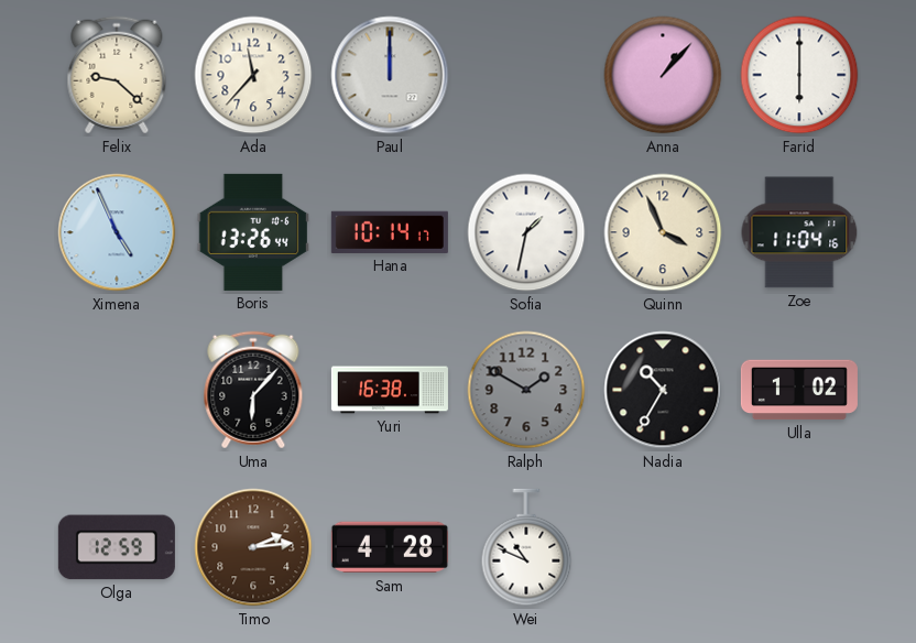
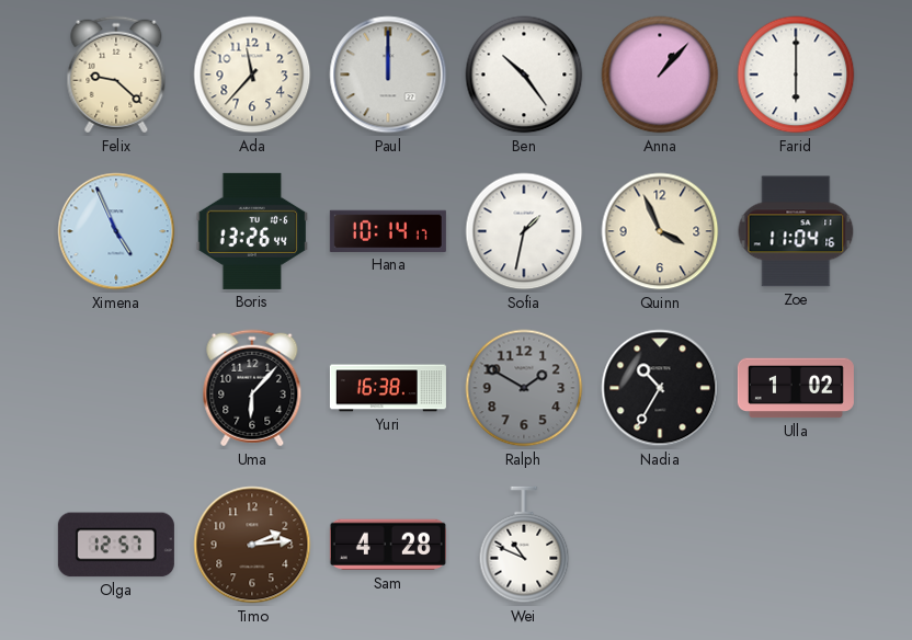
Ben: none -> 10:24
Olga: 12:59 -> 12:57
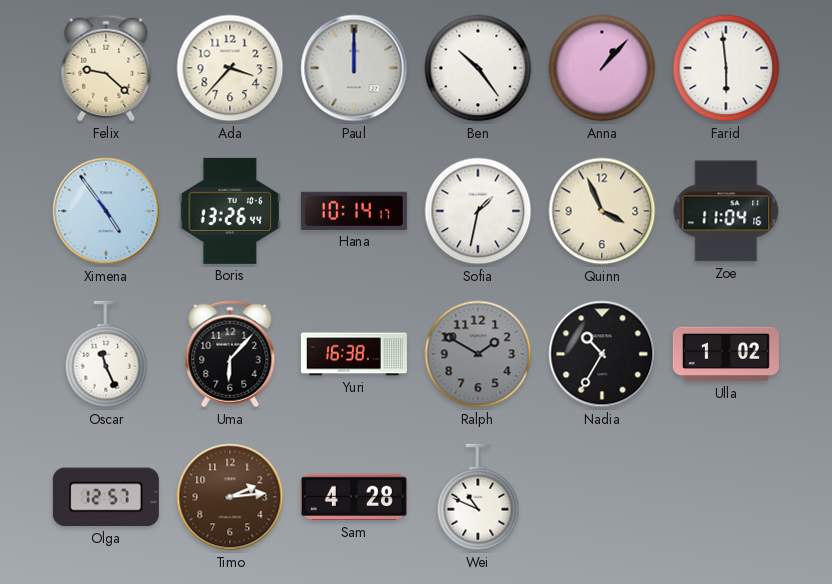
Ada: 11:37 -> 3:37
Farid: 6:00 -> 5:59
Ximena: 4:56 -> 4:54
Oscar: none -> 11:26
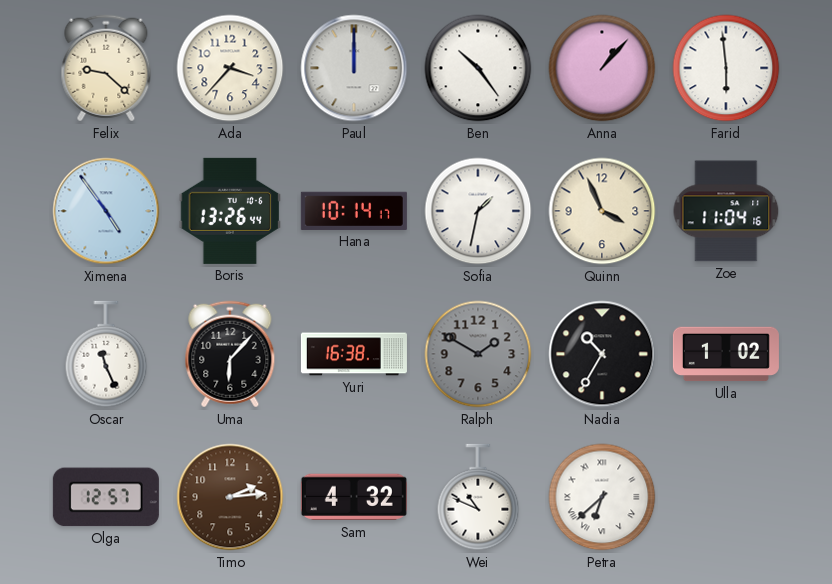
Sam: 4:28 -> 4:32
Petra: none -> 6:38
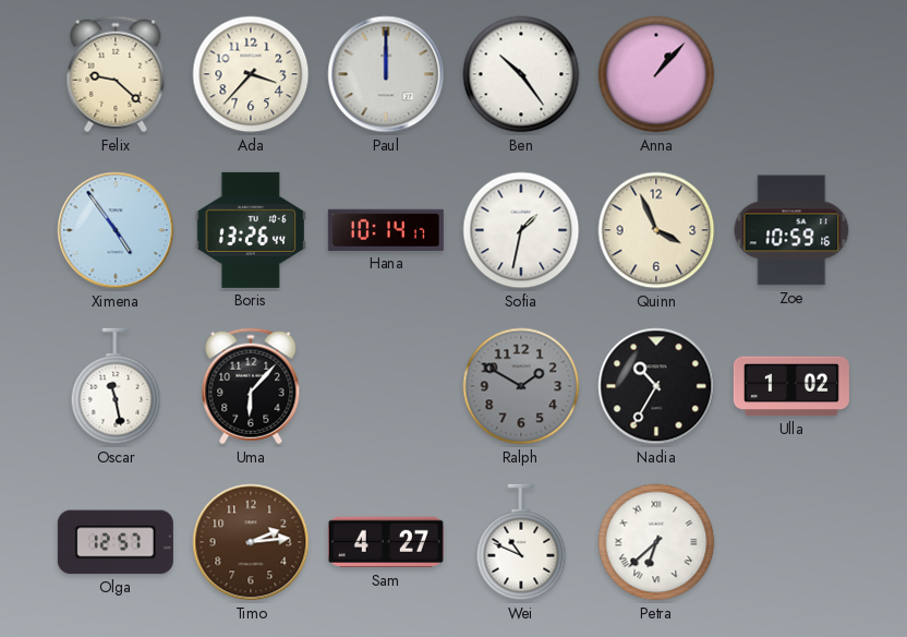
Farid: 5:59 -> none
Zoe: 11:04 -> 10:59
Oscar: 11:26 -> 11:28
Yuri: 16:38 -> none
Sam: 4:32 -> 4:27
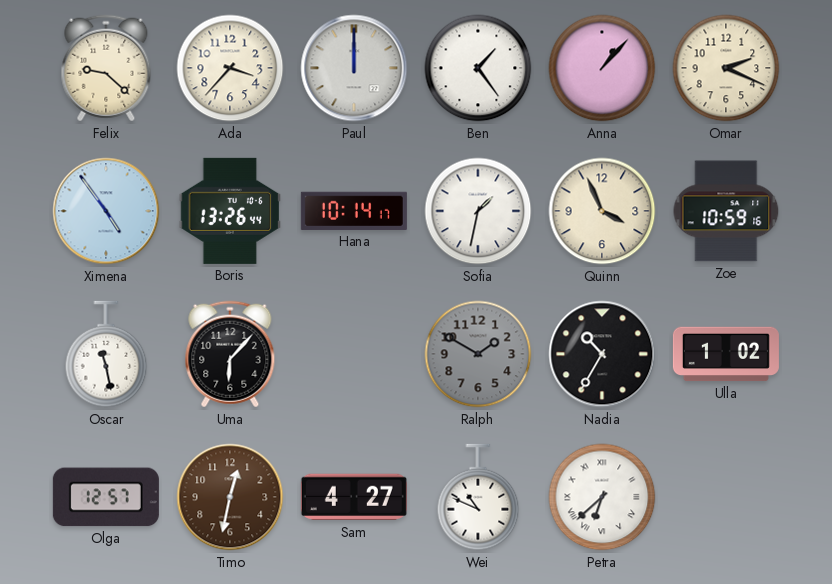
Ben: 10:24 -> 1:24
Omar: none -> 2:19
Timo: 2:14 -> 12:32
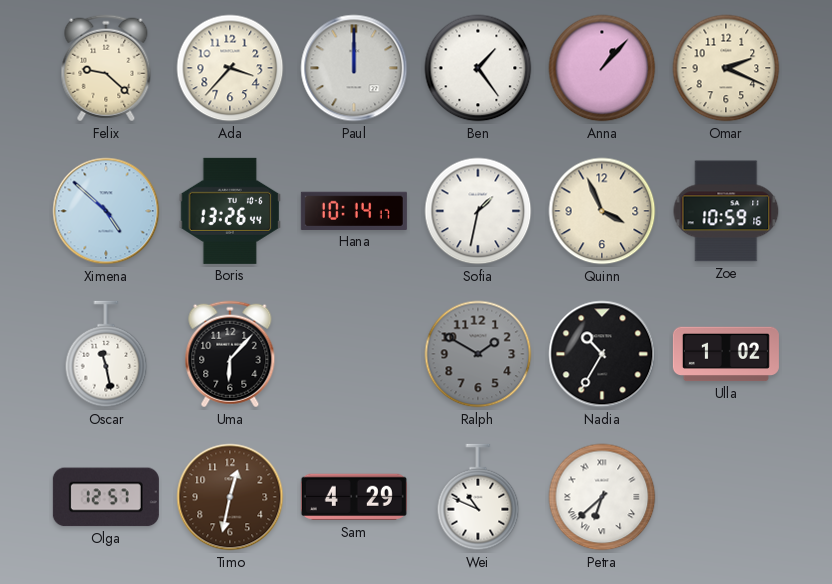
Ximena: 4:54 -> 4:52
Sam: 4:27 -> 4:29
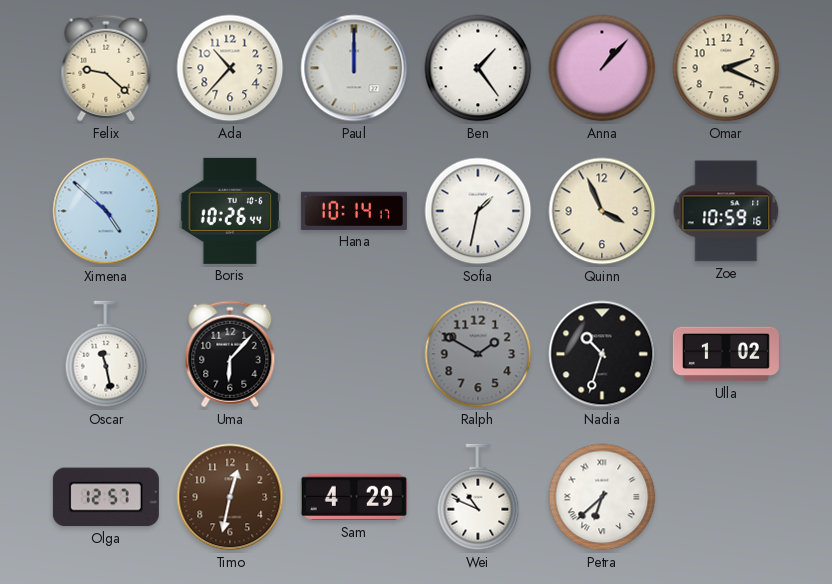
Ada: 3:37 -> 10:37
Boris: 13:26 -> 10:26
Nadia: 10:35 -> 10:33
